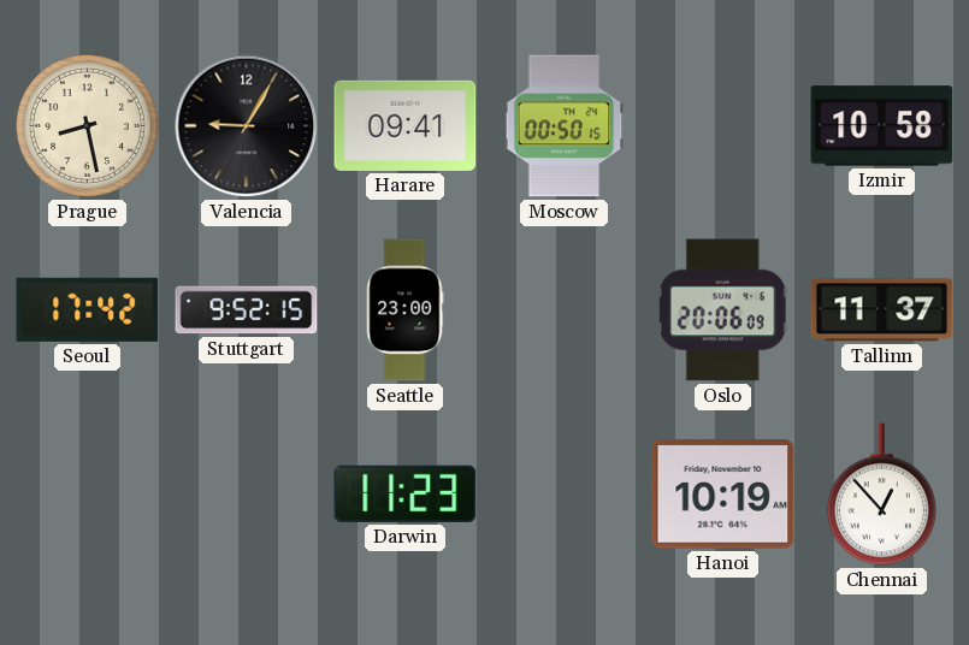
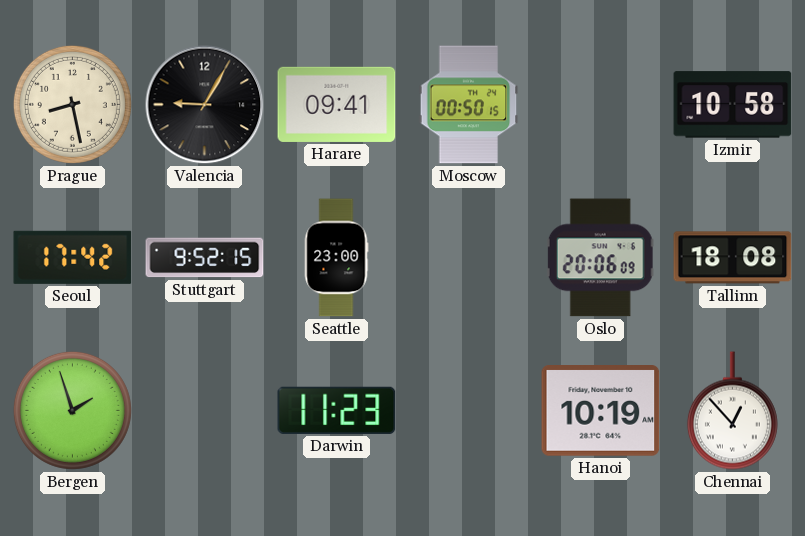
Tallinn: 11:37 -> 18:08
Bergen: none -> 1:57
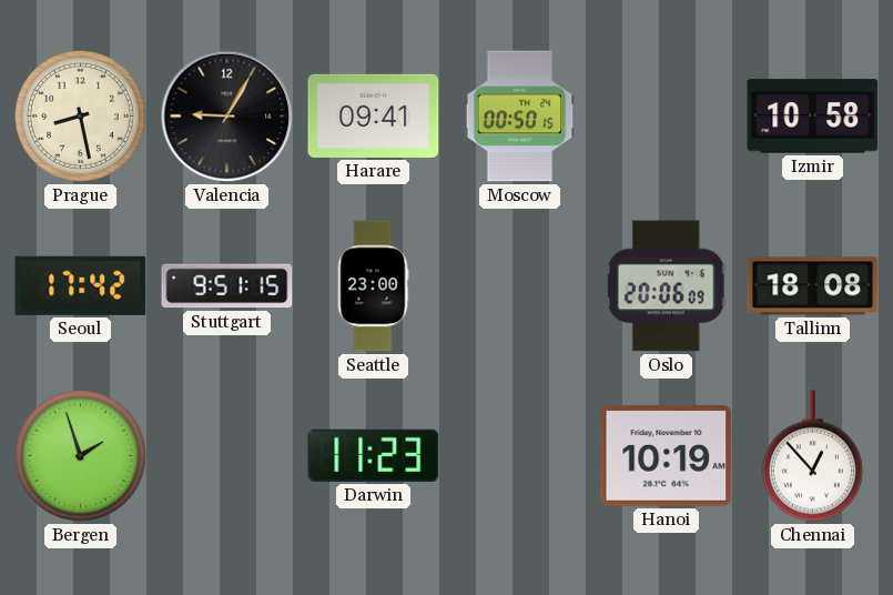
Stuttgart: 9:52 -> 9:51
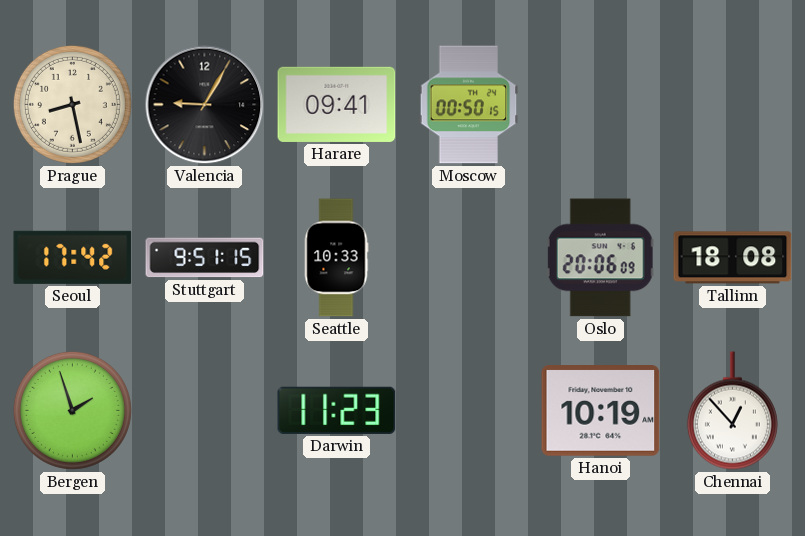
Izmir: 10:58 -> none
Seattle: 23:00 -> 10:33
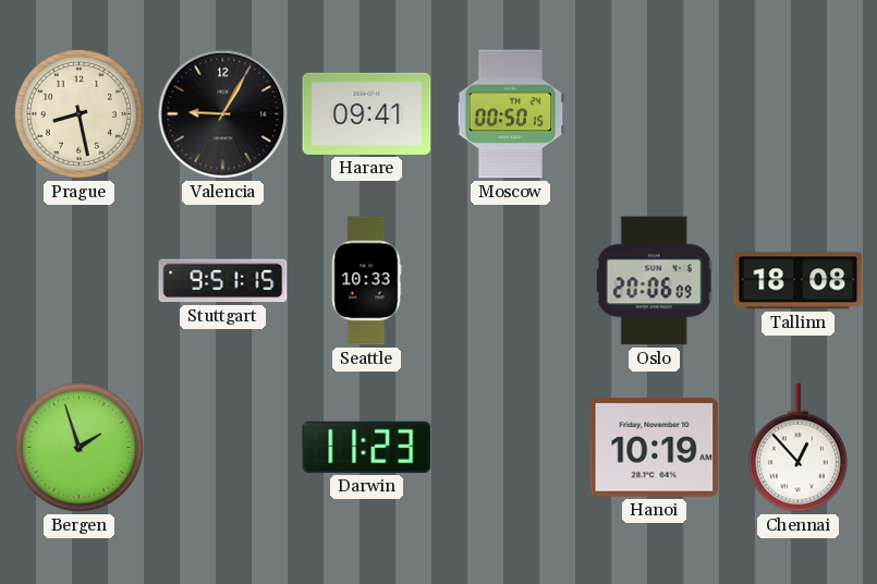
Seoul: 17:42 -> none
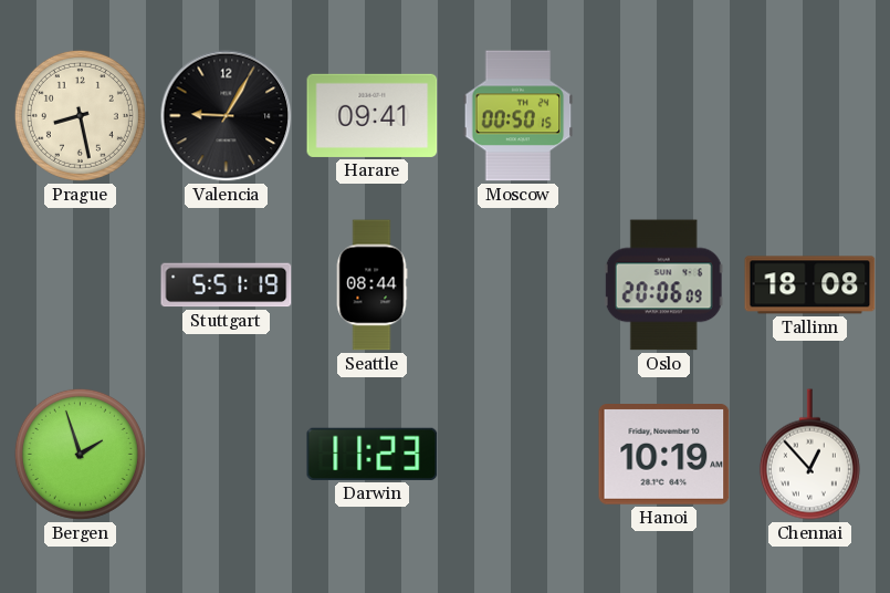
Stuttgart: 9:51 -> 5:51
Seattle: 10:33 -> 08:44
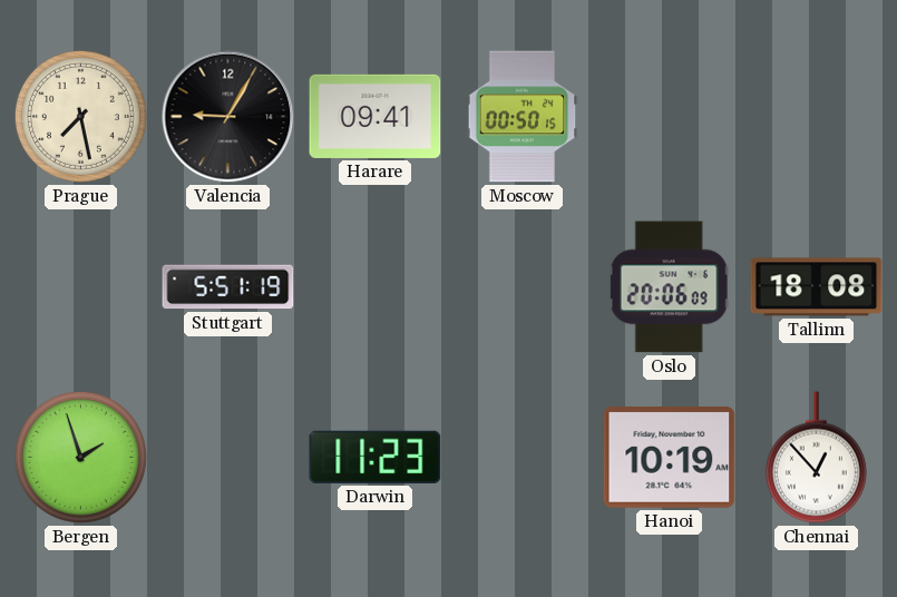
Prague: 8:28 -> 7:28
Seattle: 08:44 -> none
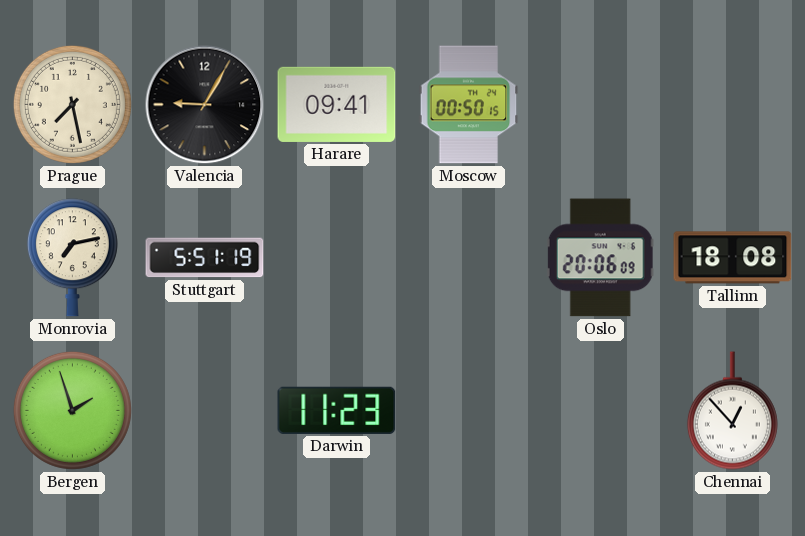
Monrovia: none -> 7:13
Hanoi: 10:19 -> none
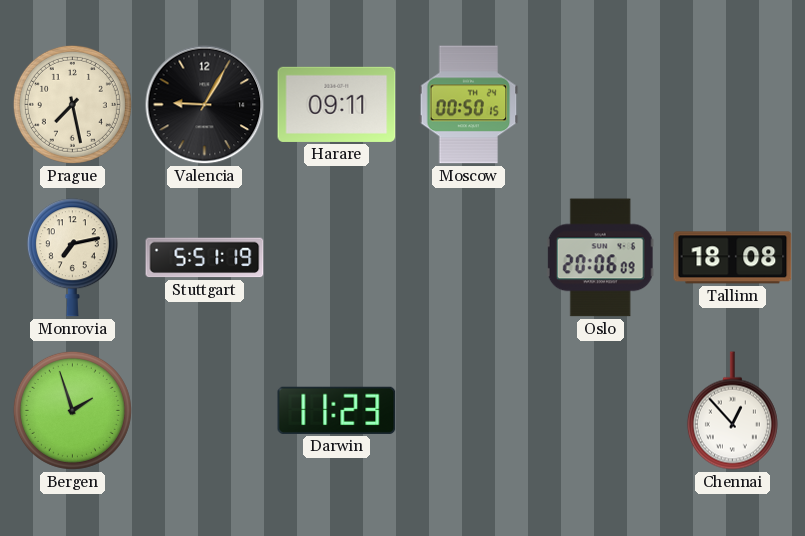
Harare: 09:41 -> 09:11
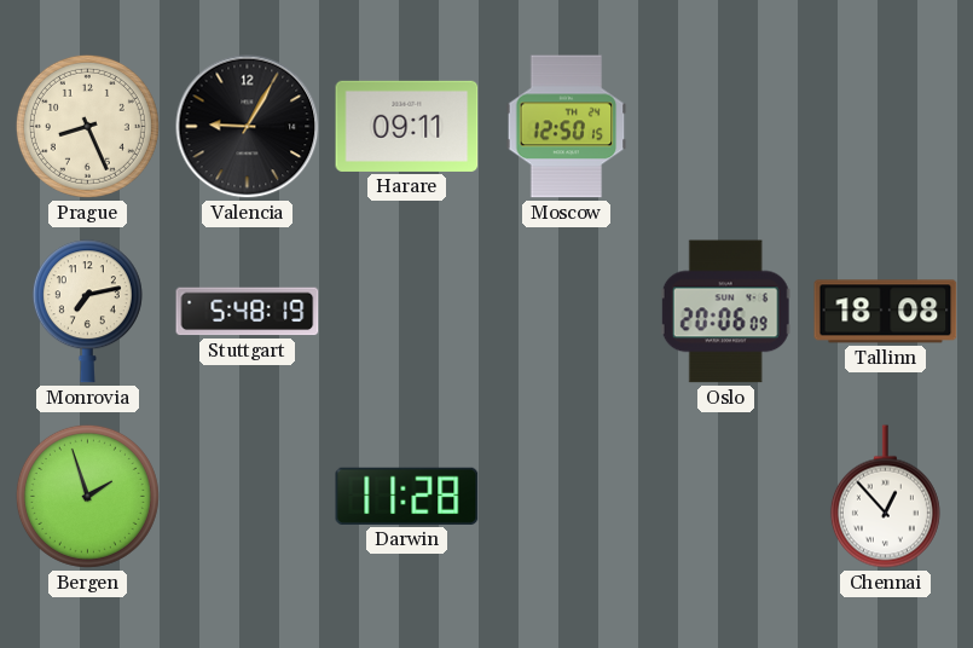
Prague: 7:28 -> 8:26
Moscow: 00:50 -> 12:50
Stuttgart: 5:51 -> 5:48
Darwin: 11:23 -> 11:28
